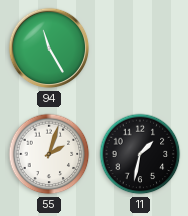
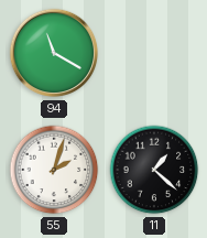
94: 11:25 -> 11:20
11: 1:32 -> 1:22
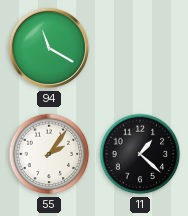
55: 2:03 -> 2:06
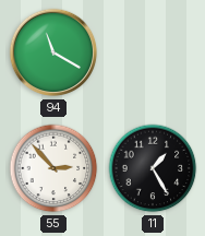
55: 2:06 -> 2:53
11: 1:22 -> 1:25
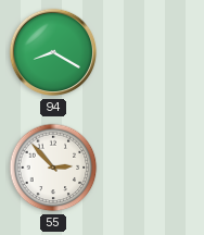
94: 11:20 -> 8:20
11: 1:25 -> none
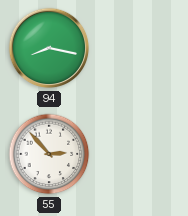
94: 8:20 -> 8:17
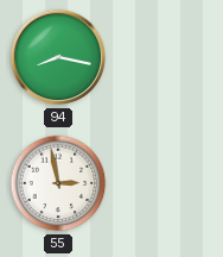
55: 2:53 -> 2:58
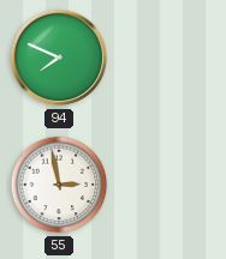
94: 8:17 -> 7:49
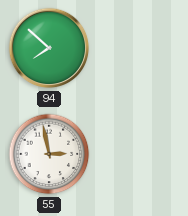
94: 7:49 -> 7:52
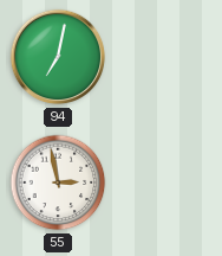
94: 7:52 -> 7:02
